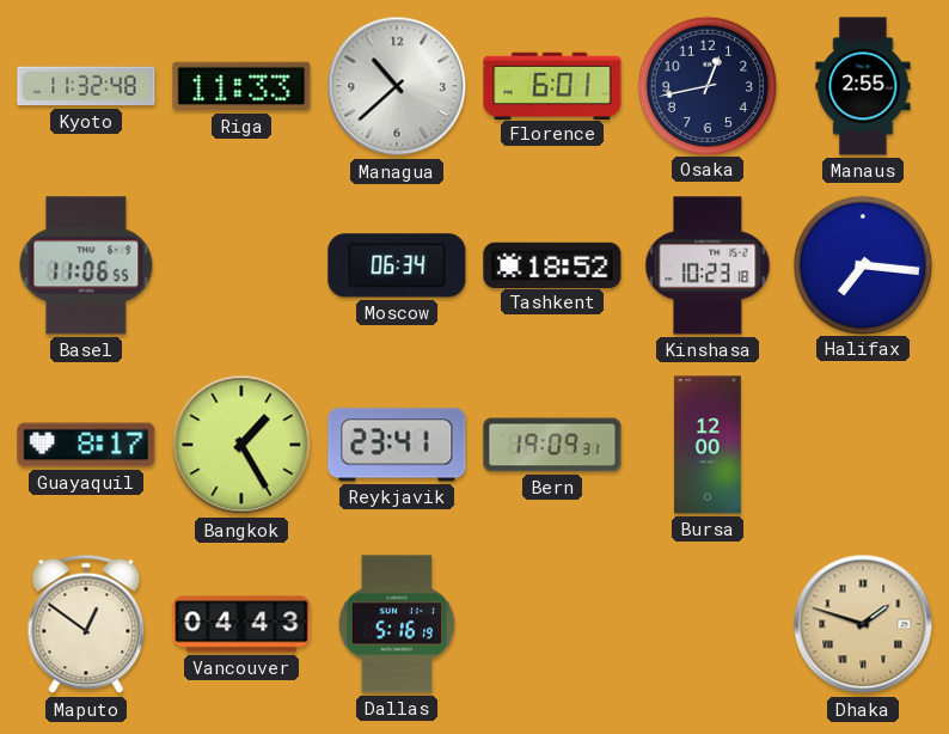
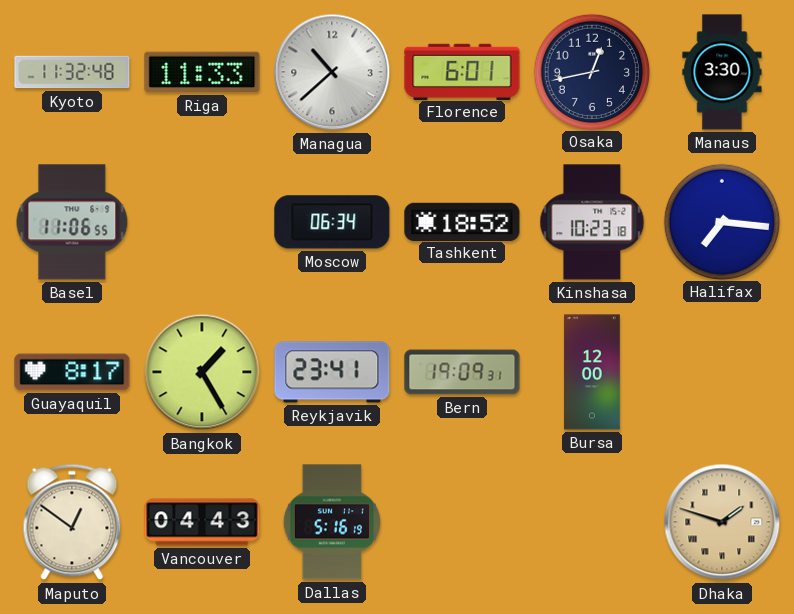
Manaus: 2:55 -> 3:30
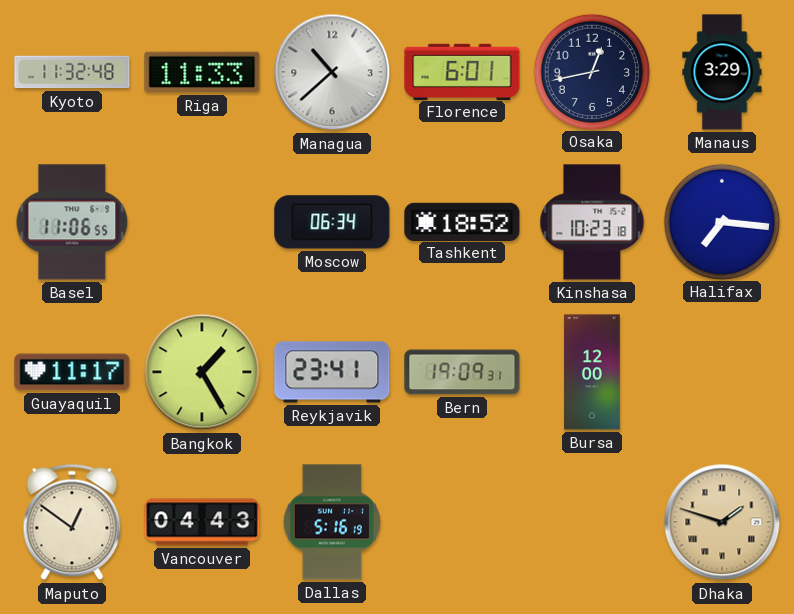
Manaus: 3:30 -> 3:29
Guayaquil: 8:17 -> 11:17
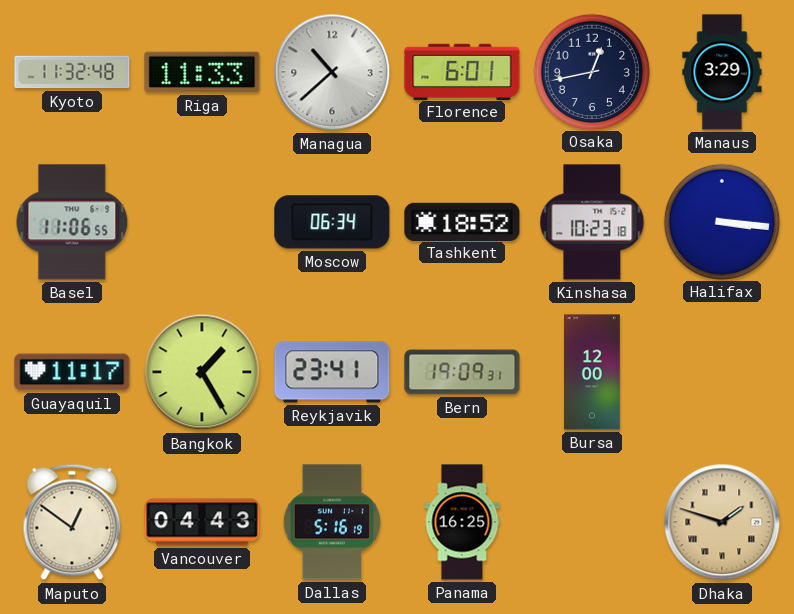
Halifax: 7:16 -> 3:16
Panama: none -> 16:25
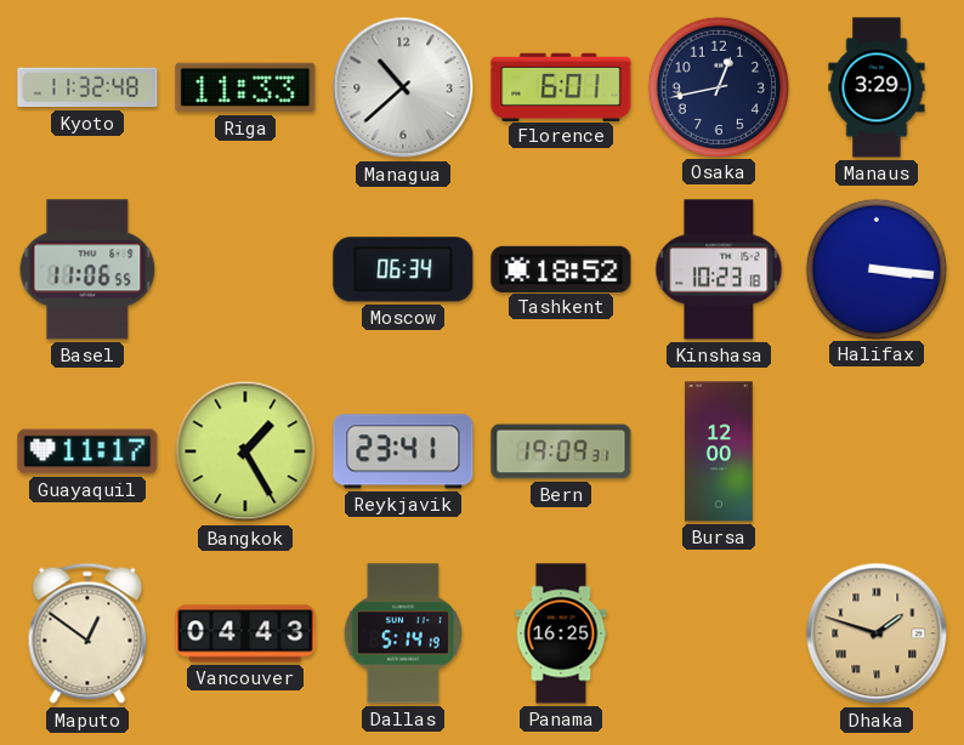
Dallas: 5:16 -> 5:14
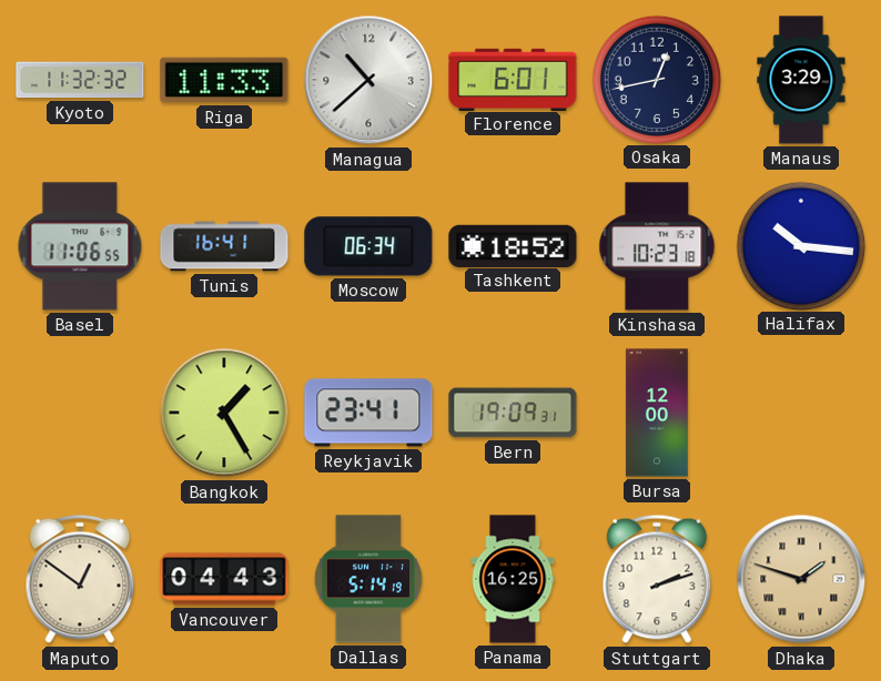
Kyoto: 11:32:48 -> 11:32:32
Tunis: none -> 16:41
Halifax: 3:16 -> 10:16
Guayaquil: 11:17 -> none
Stuttgart: none -> 2:12
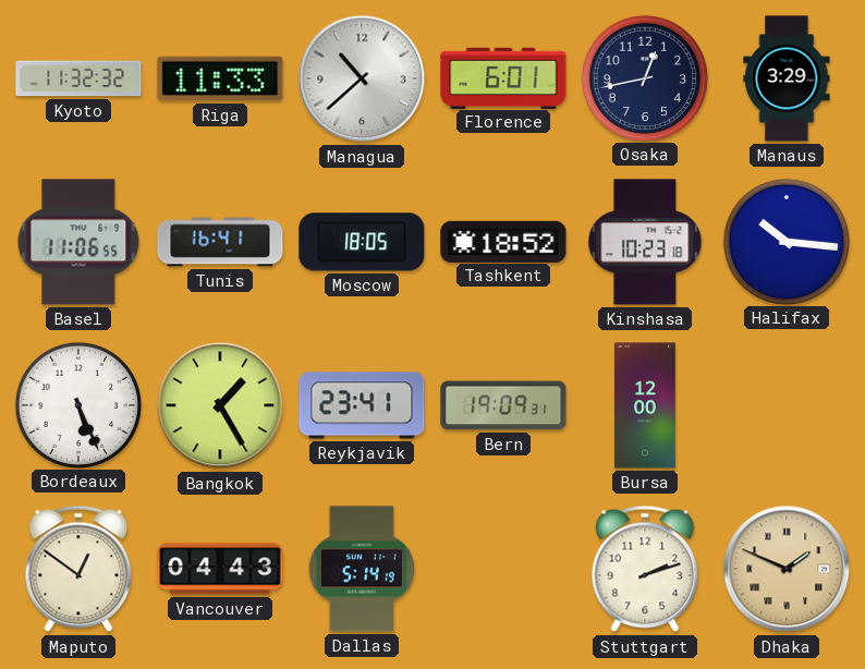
Moscow: 06:34 -> 18:05
Bordeaux: none -> 5:26
Panama: 16:25 -> none
Dhaka: 1:48 -> 1:49
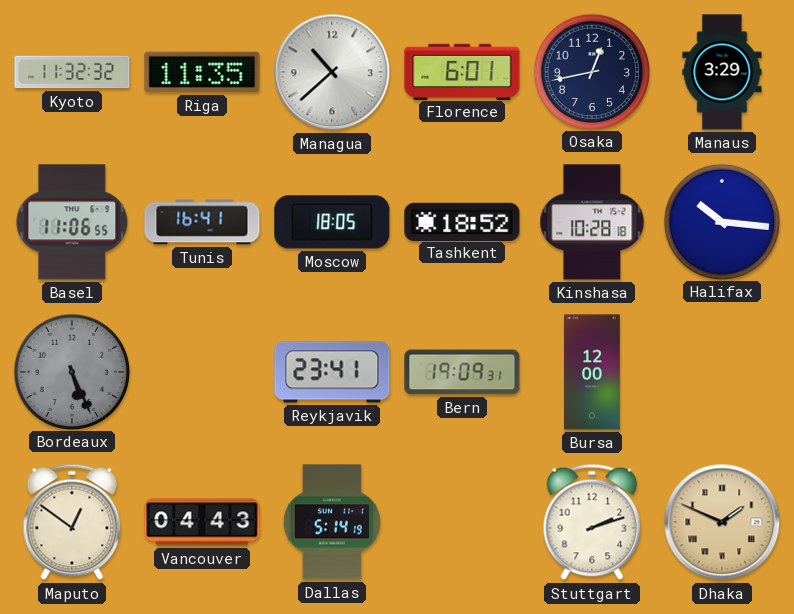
Riga: 11:33 -> 11:35
Kinshasa: 10:23 -> 10:28
Bordeaux dial: white -> grey
Bangkok: 1:25 -> none
